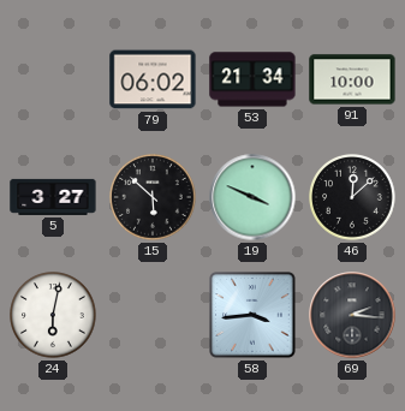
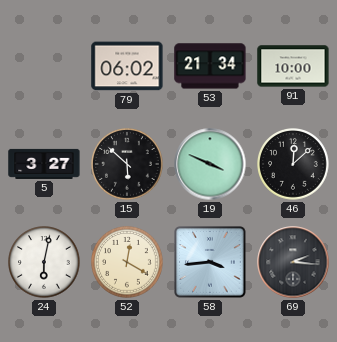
52: none -> 12:20
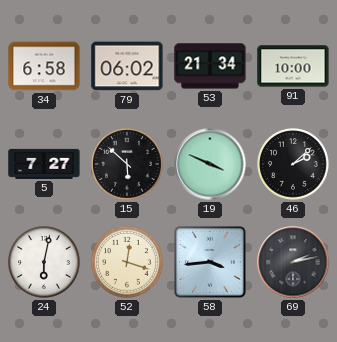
34: none -> 6:58
5: 3:27 -> 7:27
46: 12:08 -> 2:08
52: 12:20 -> 12:18
69: 2:16 -> 2:13
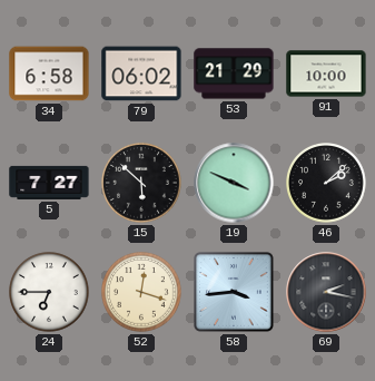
53: 21:34 -> 21:29
24: 6:02 -> 6:45
69: 2:13 -> 2:17
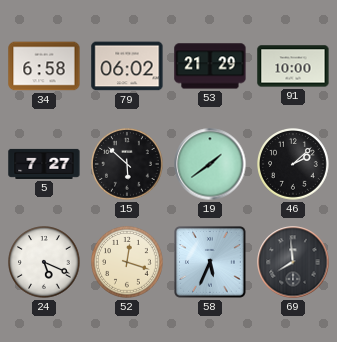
19: 3:49 -> 1:39
24: 6:45 -> 5:19
58: 3:44 -> 5:34
69: 2:17 -> 7:59
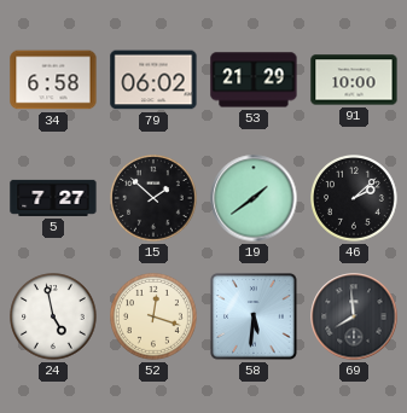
15: 5:52 -> 1:52
24: 5:19 -> 4:58
58: 5:34 -> 5:31
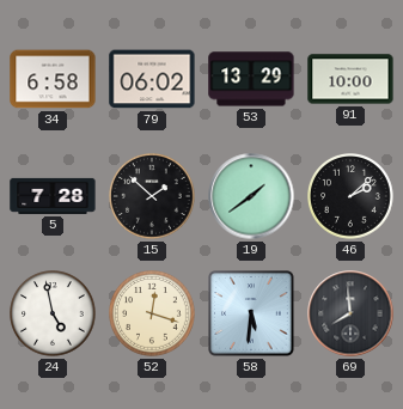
53: 21:29 -> 13:29
5: 7:27 -> 7:28
